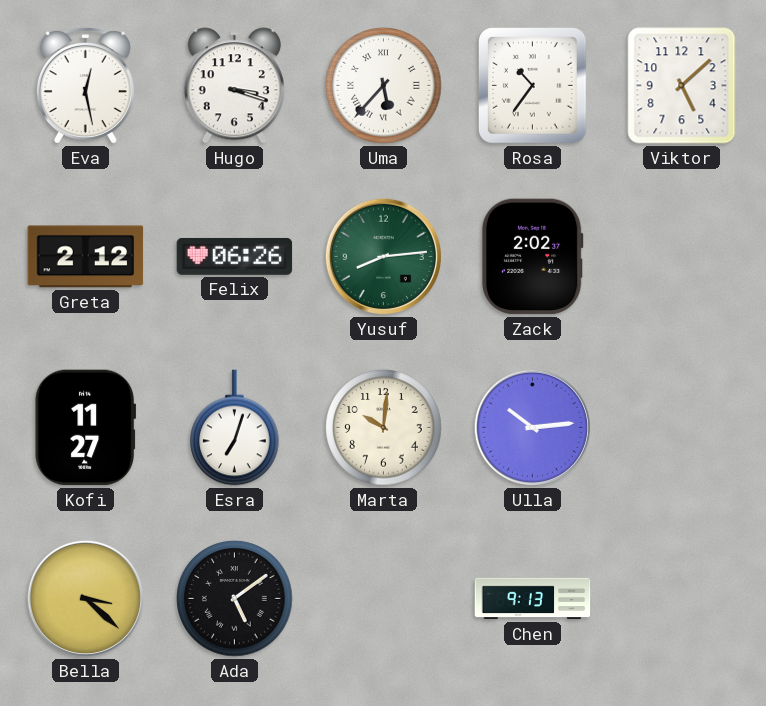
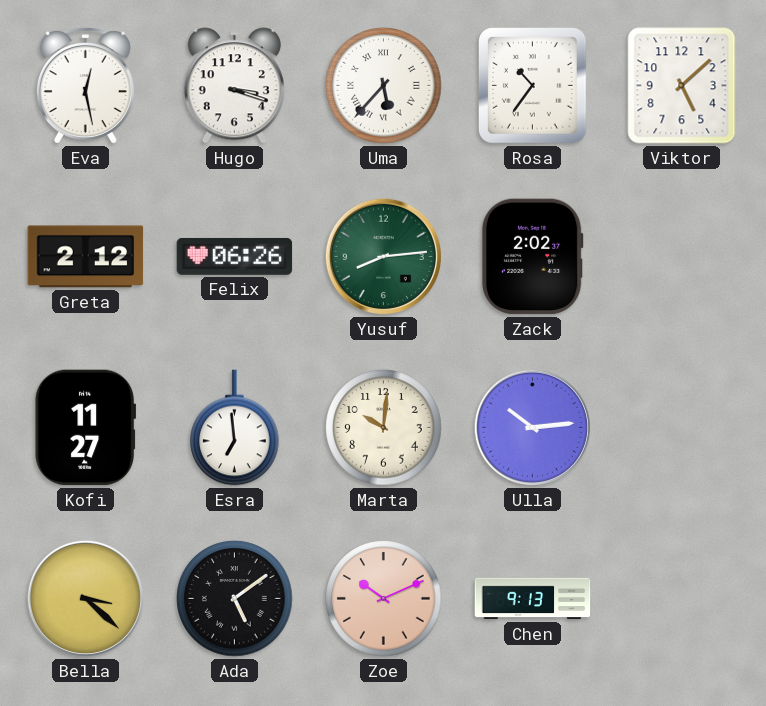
Esra: 7:03 -> 6:59
Zoe: none -> 10:11
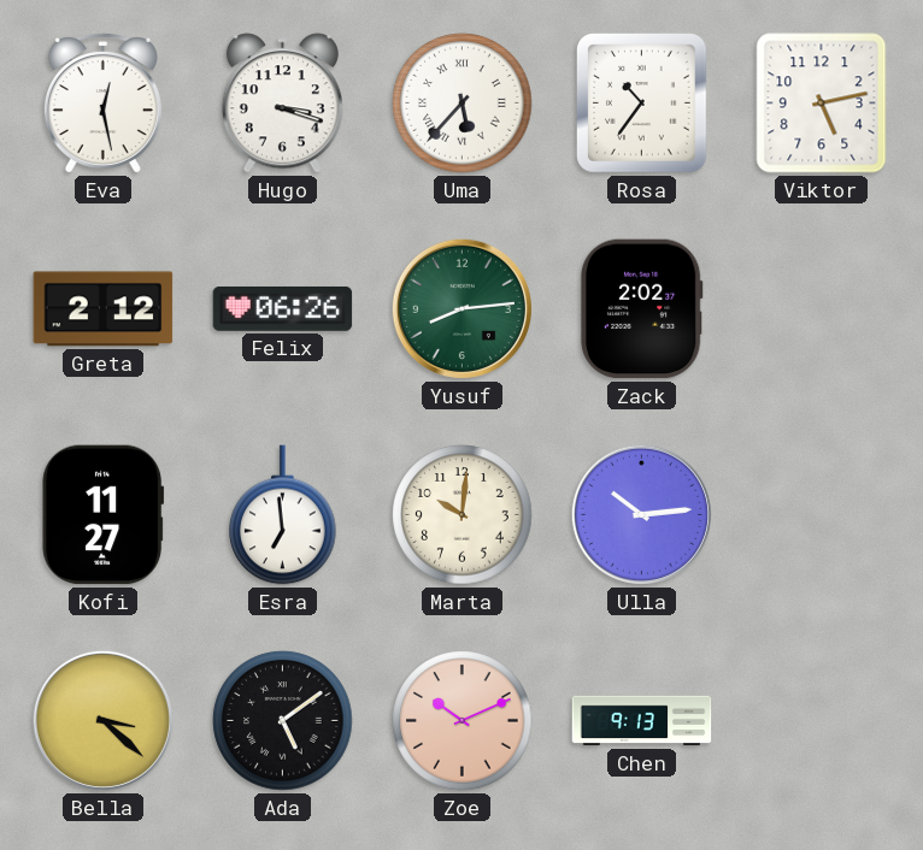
Viktor: 5:08 -> 5:13
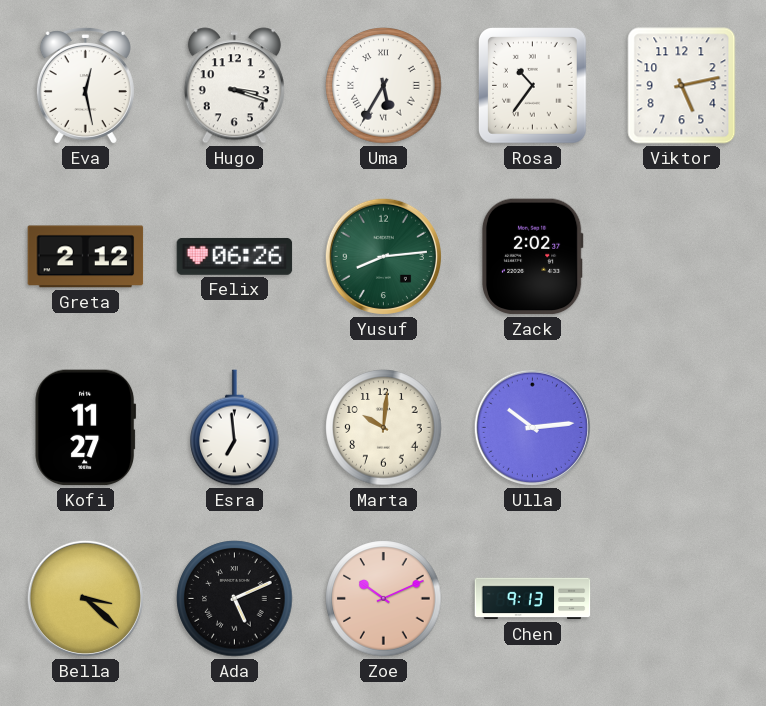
Uma: 5:37 -> 5:35
Ada: 5:09 -> 5:11
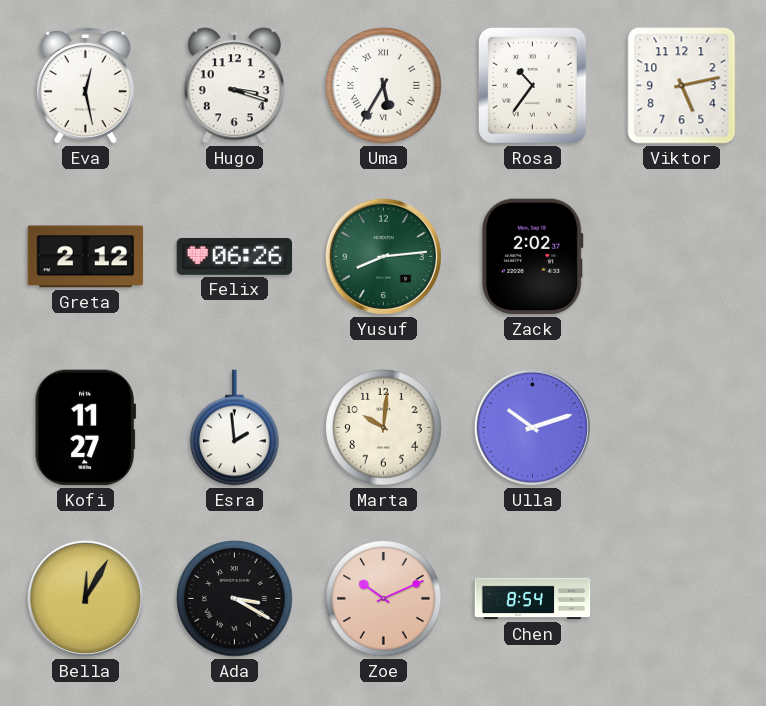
Esra: 6:59 -> 1:59
Ulla: 10:14 -> 10:12
Bella: 3:22 -> 12:05
Ada: 5:11 -> 3:20
Chen: 9:13 -> 8:54
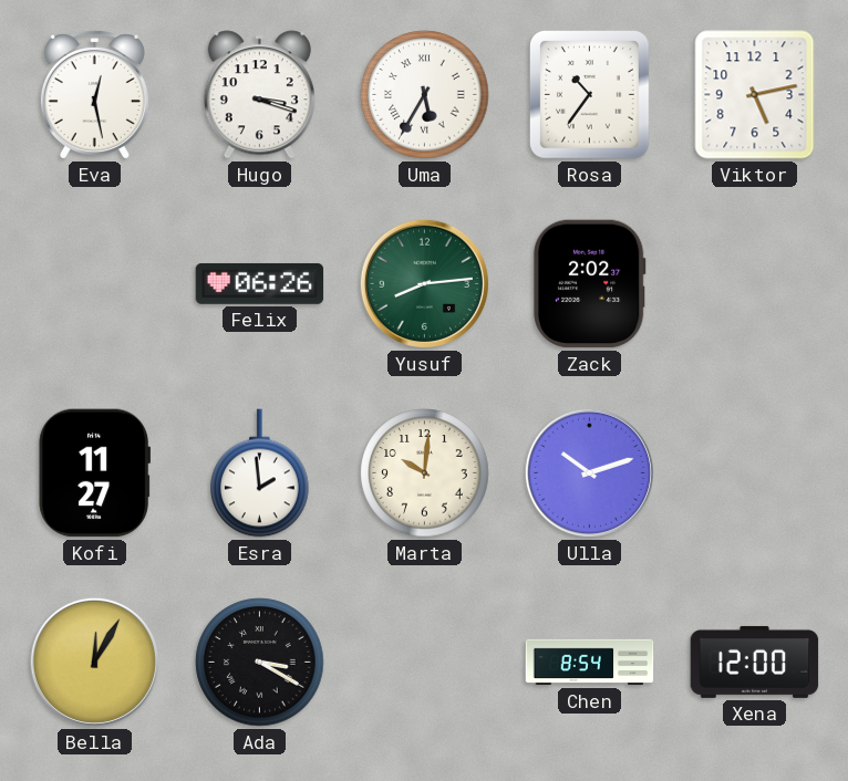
Greta: 2:12 -> none
Zoe: 10:11 -> none
Xena: none -> 12:00
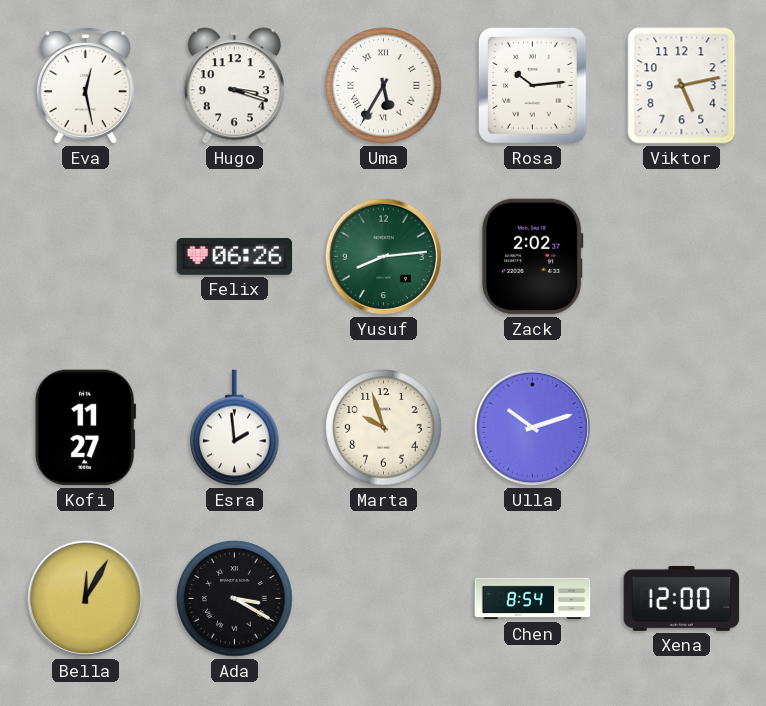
Rosa: 10:36 -> 10:14
Marta: 10:01 -> 9:57
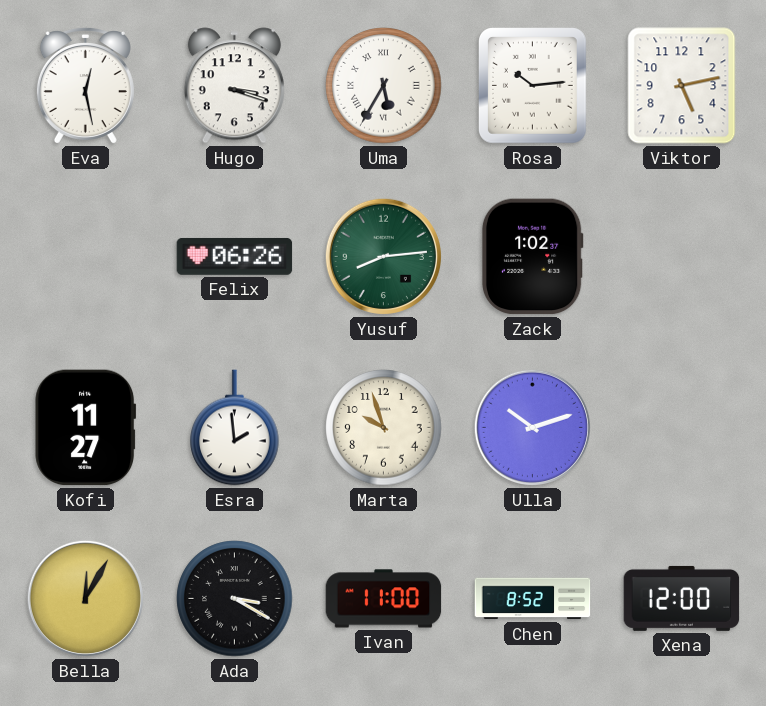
Zack: 2:02 -> 1:02
Ivan: none -> 11:00
Chen: 8:54 -> 8:52
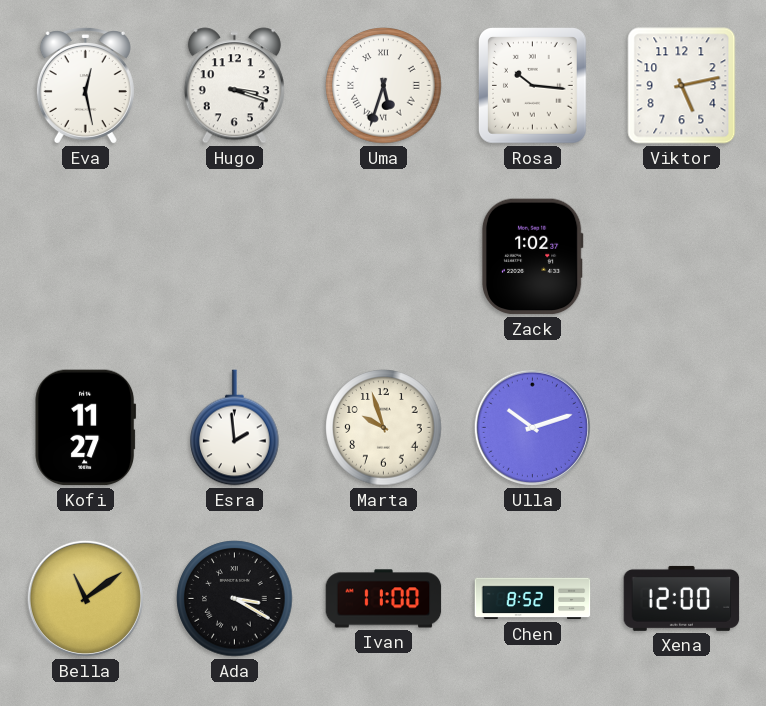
Uma: 5:35 -> 5:33
Rosa: 10:14 -> 10:16
Felix: 06:26 -> none
Yusuf: 8:14 -> none
Bella: 12:05 -> 11:09
